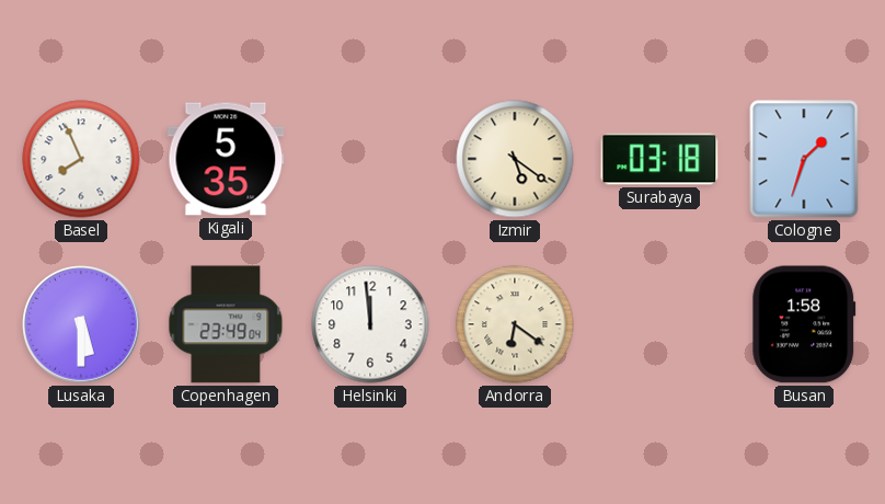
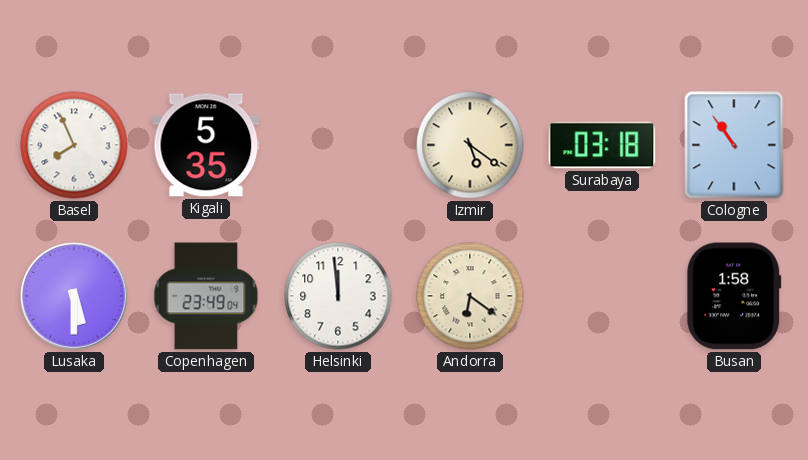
Cologne: 1:33 -> 10:54
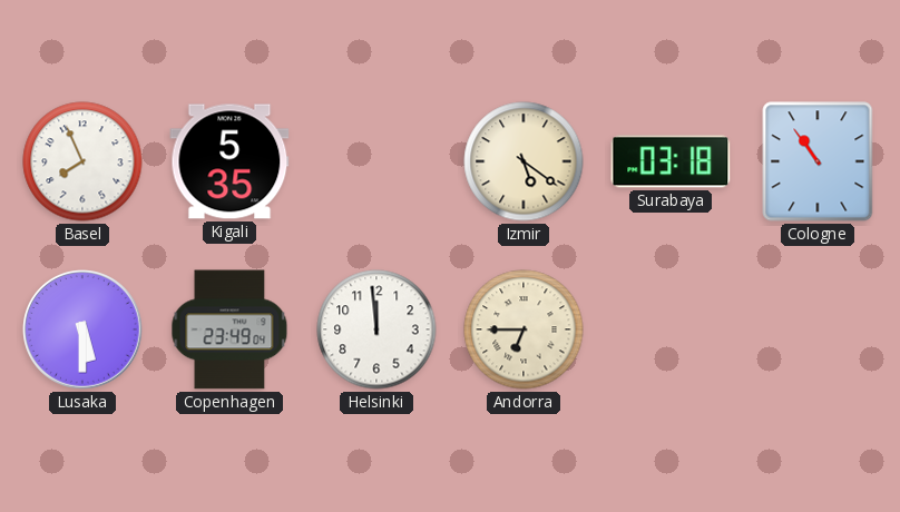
Andorra: 6:21 -> 6:45
Busan: 1:58 -> none
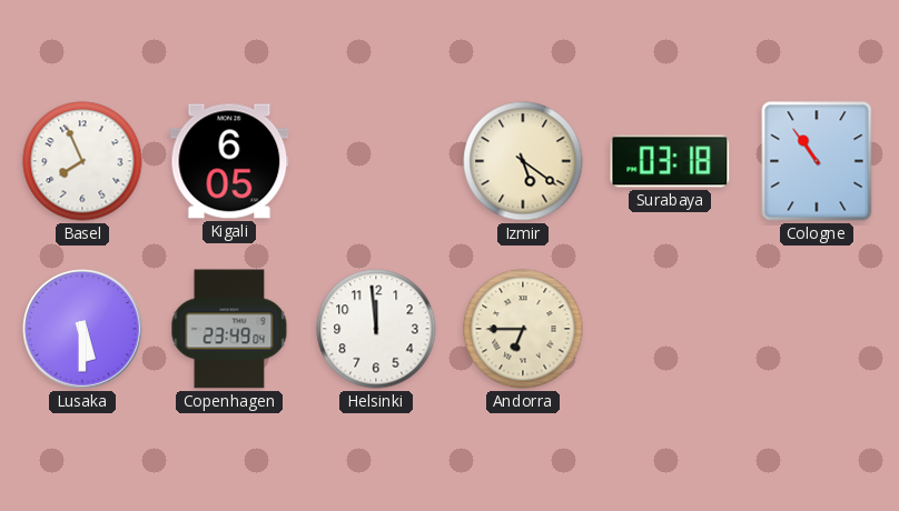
Kigali: 5:35 -> 6:05
